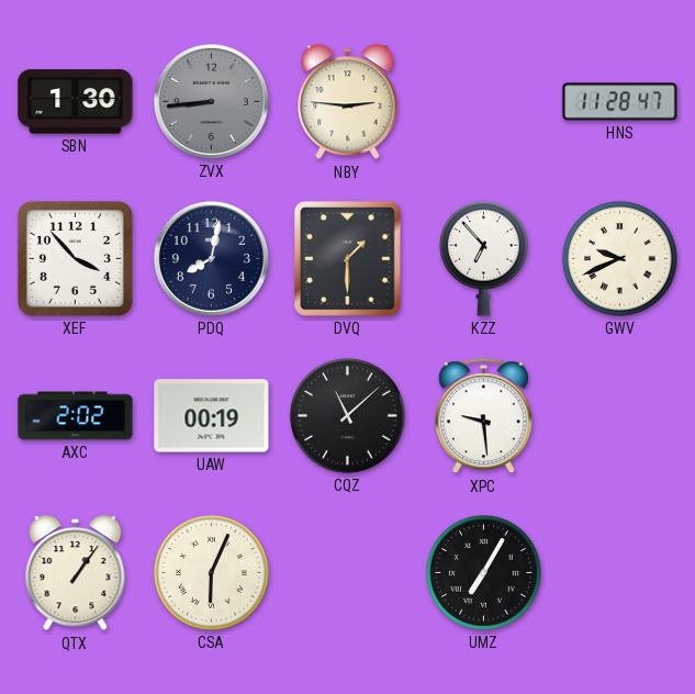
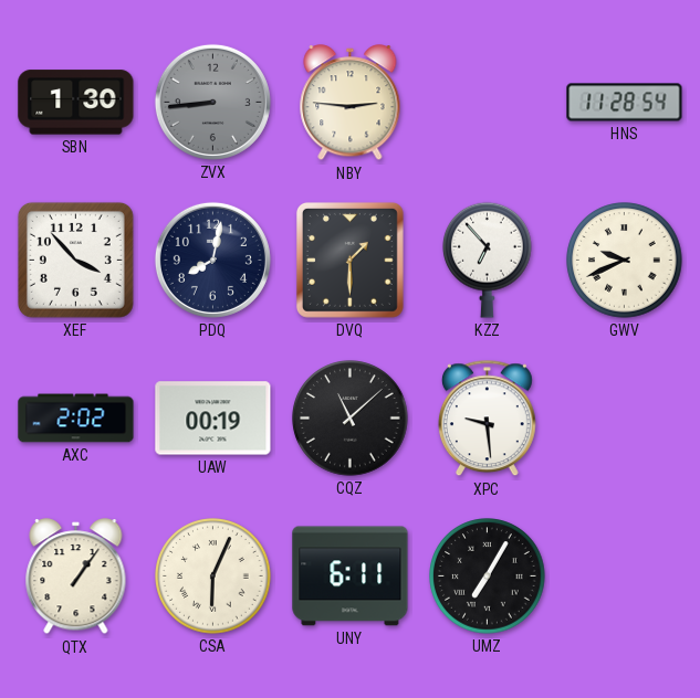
HNS: 11:28:47 -> 11:28:54
UNY: none -> 6:11
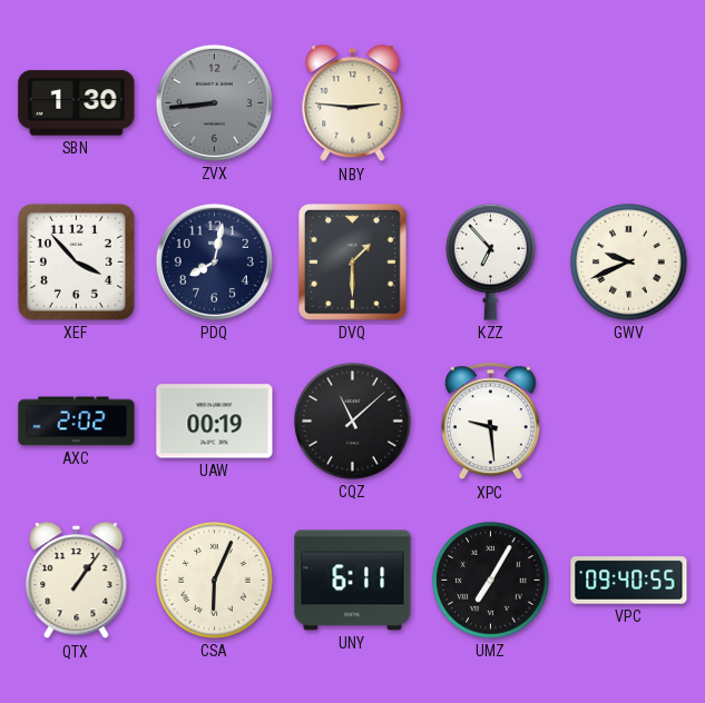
HNS: 11:28 -> none
VPC: none -> 09:40
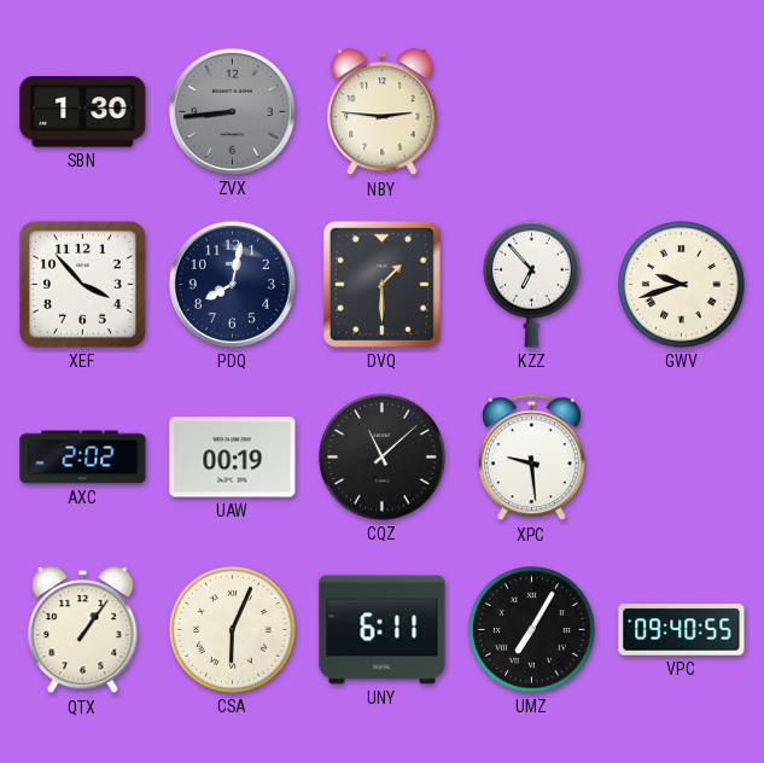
GWV: 9:41 -> 9:42
